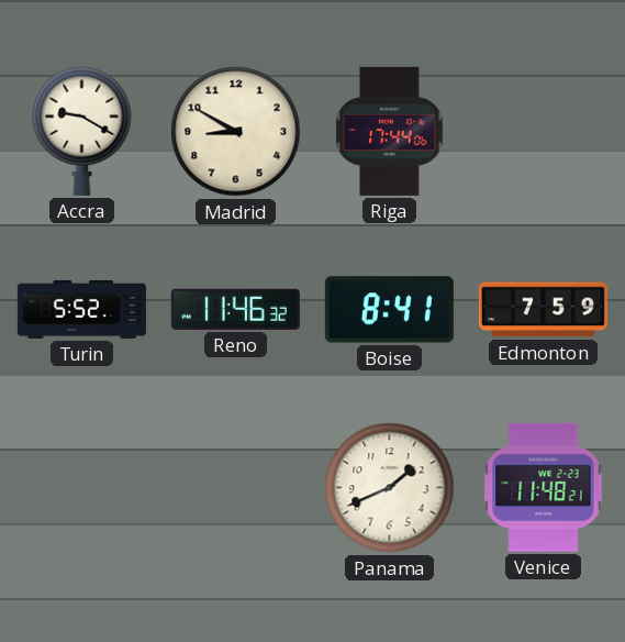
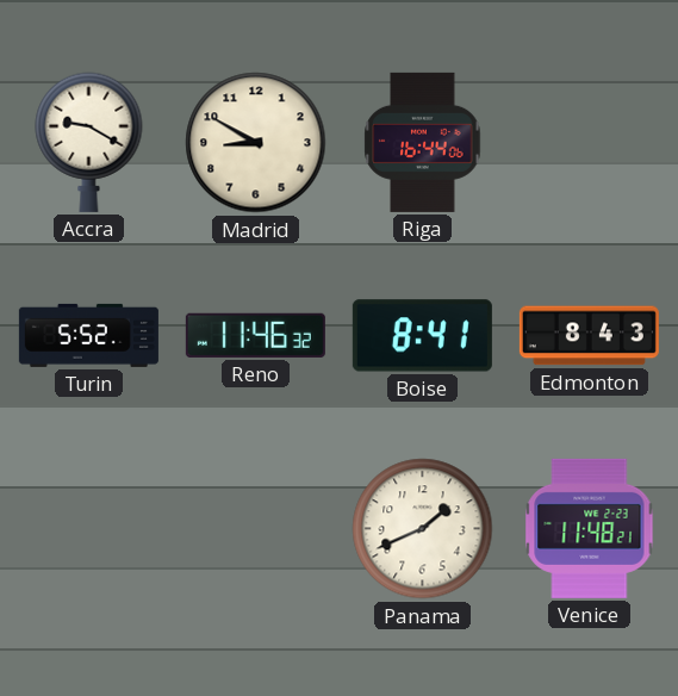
Riga: 17:44 -> 16:44
Edmonton: 7:59 -> 8:43
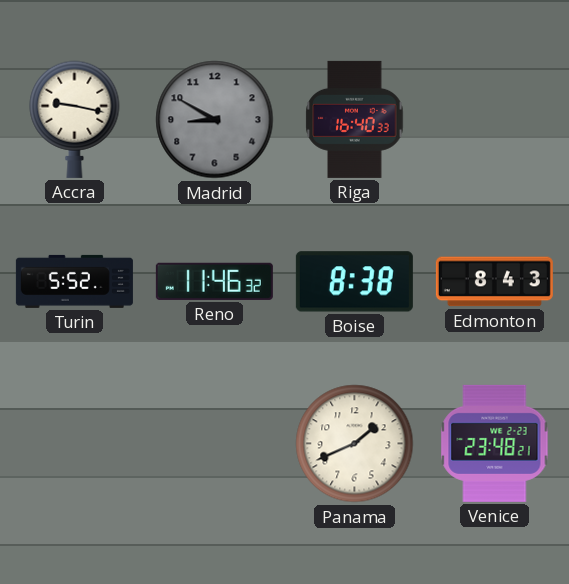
Accra: 9:20 -> 9:17
Madrid dial: cream -> grey
Riga: 16:44 -> 16:40
Boise: 8:41 -> 8:38
Venice: 11:48 -> 23:48
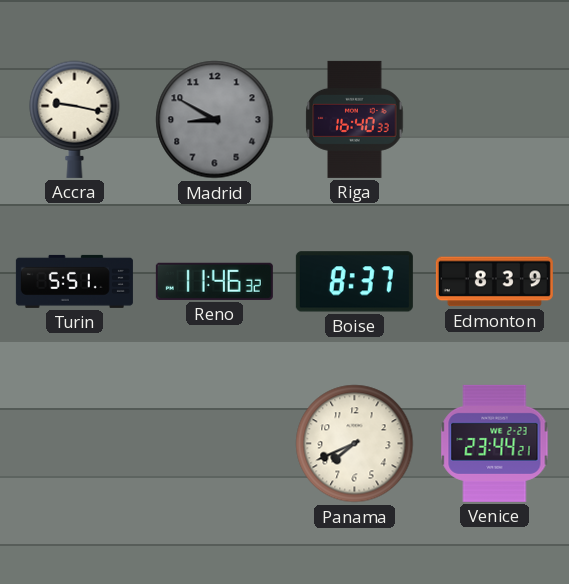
Turin: 5:52 -> 5:51
Boise: 8:38 -> 8:37
Edmonton: 8:43 -> 8:39
Panama: 1:41 -> 7:41
Venice: 23:48 -> 23:44
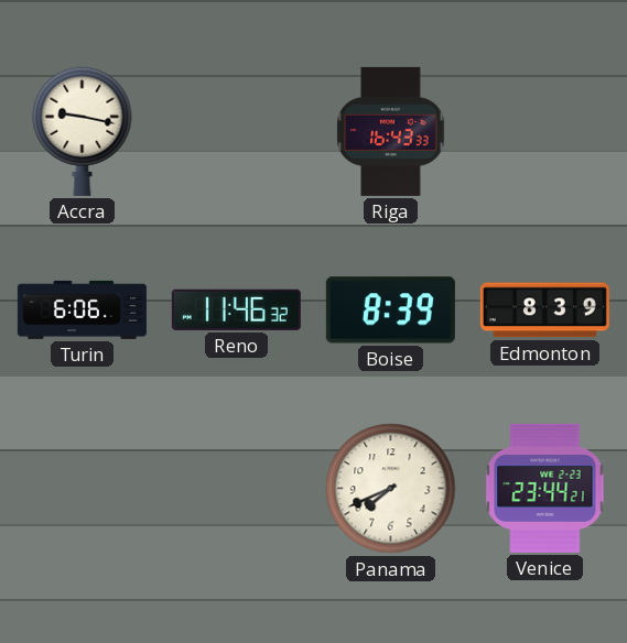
Madrid: 8:50 -> none
Riga: 16:40 -> 16:43
Turin: 5:51 -> 6:06
Boise: 8:37 -> 8:39
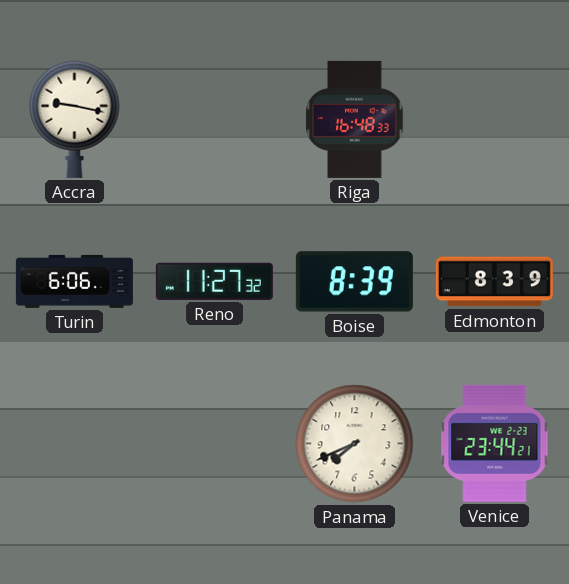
Riga: 16:43 -> 16:48
Reno: 11:46 -> 11:27
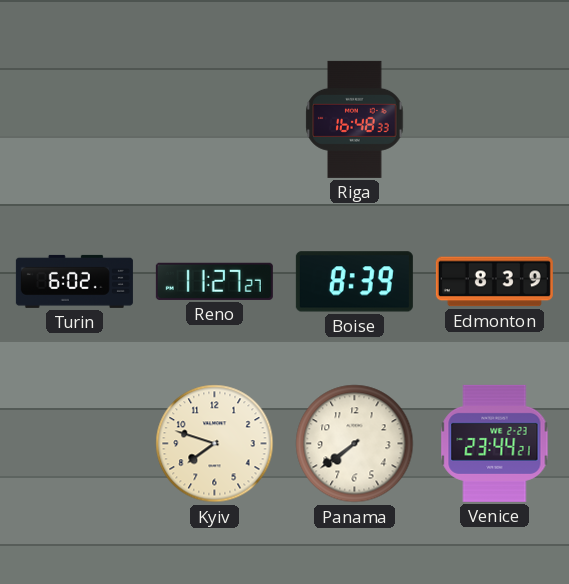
Accra: 9:17 -> none
Turin: 6:06 -> 6:02
Reno: 11:27:32 -> 11:27:27
Kyiv: none -> 7:48
Panama: 7:41 -> 7:39
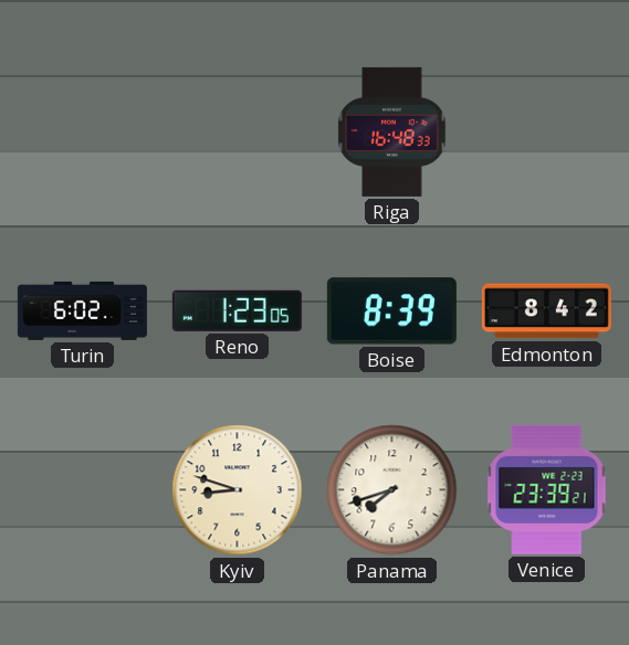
Reno: 11:27 -> 1:23
Edmonton: 8:39 -> 8:42
Kyiv: 7:48 -> 8:48
Panama: 7:39 -> 7:42
Venice: 23:44 -> 23:39
